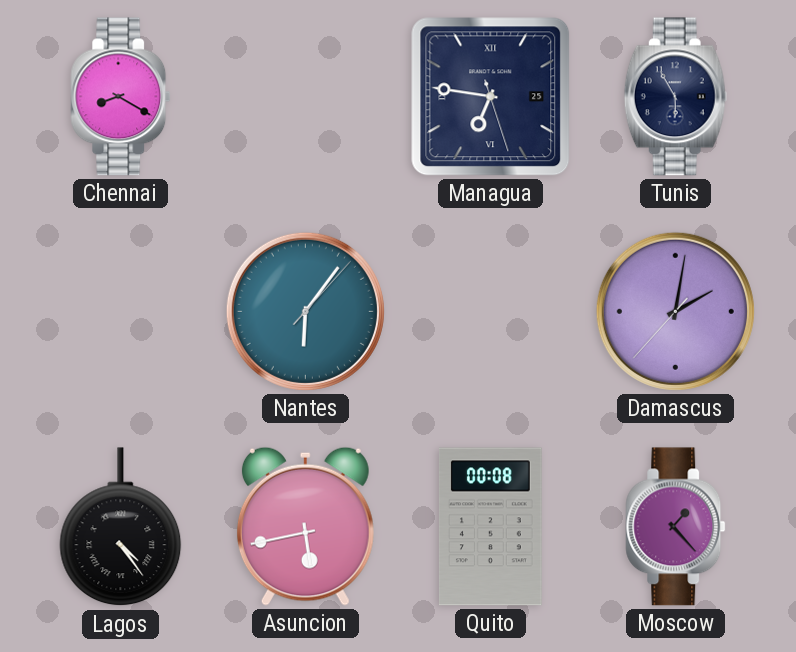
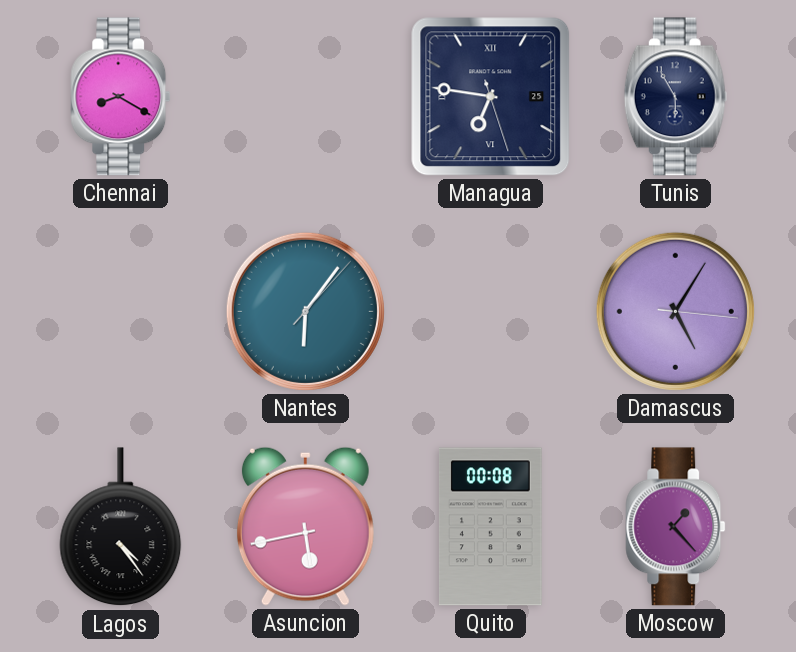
Damascus: 2:01 -> 5:05
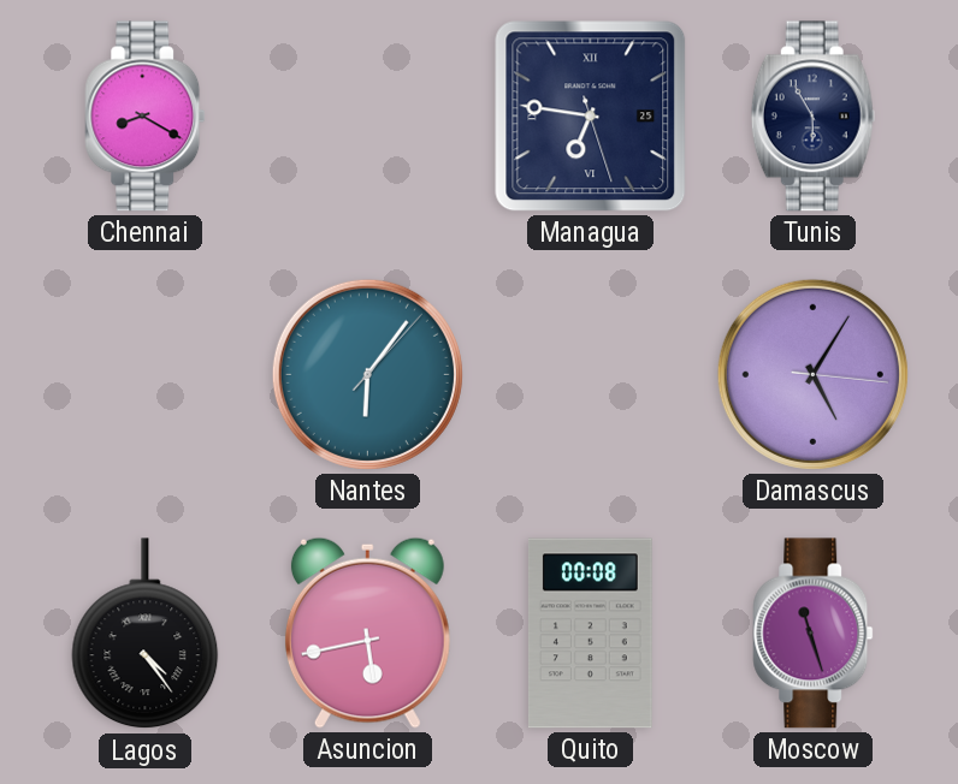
Moscow: 1:23 -> 11:27
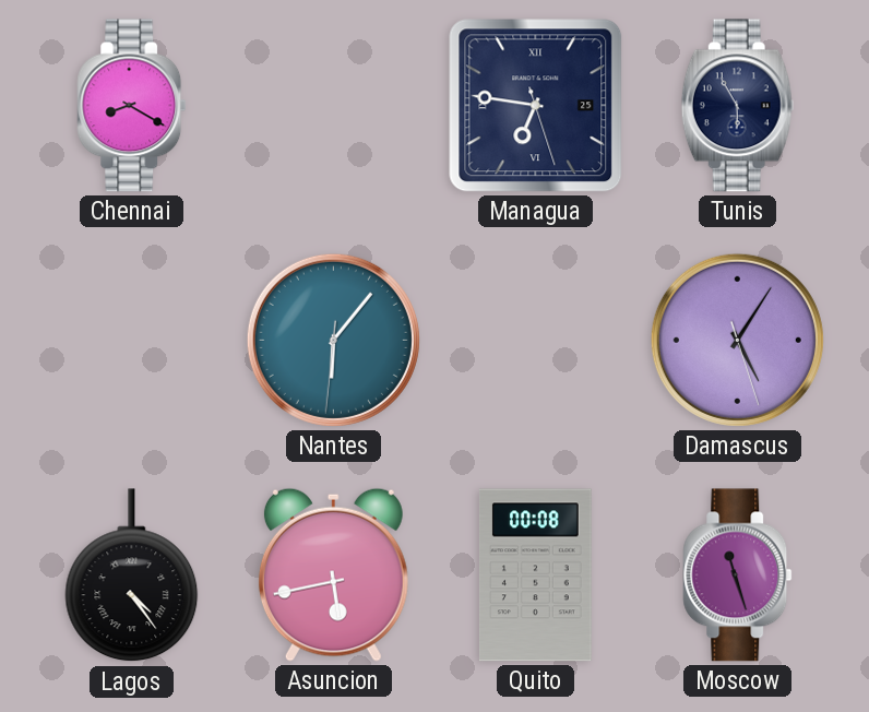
Nantes: 6:06:07 -> 6:06:31
Damascus: 5:05:16 -> 5:05:27
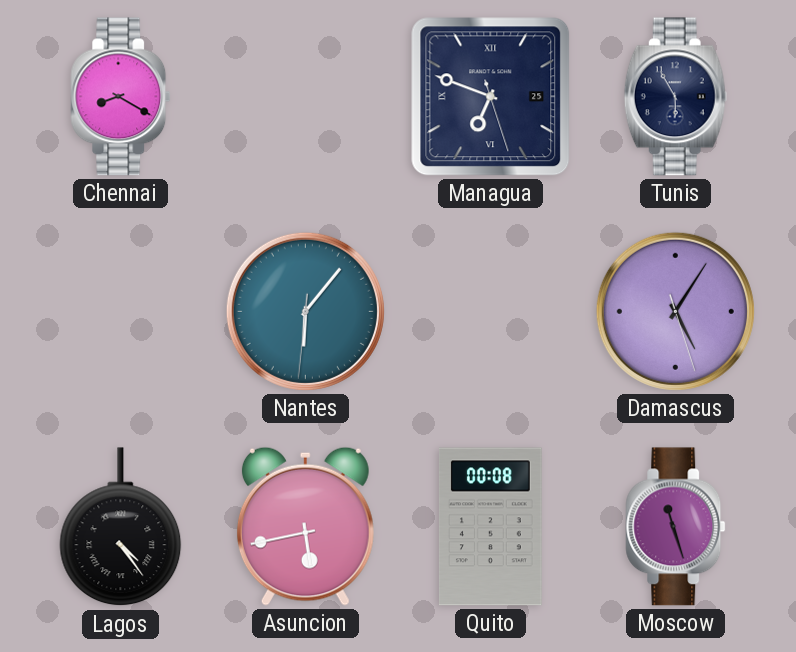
Managua: 6:46 -> 6:48
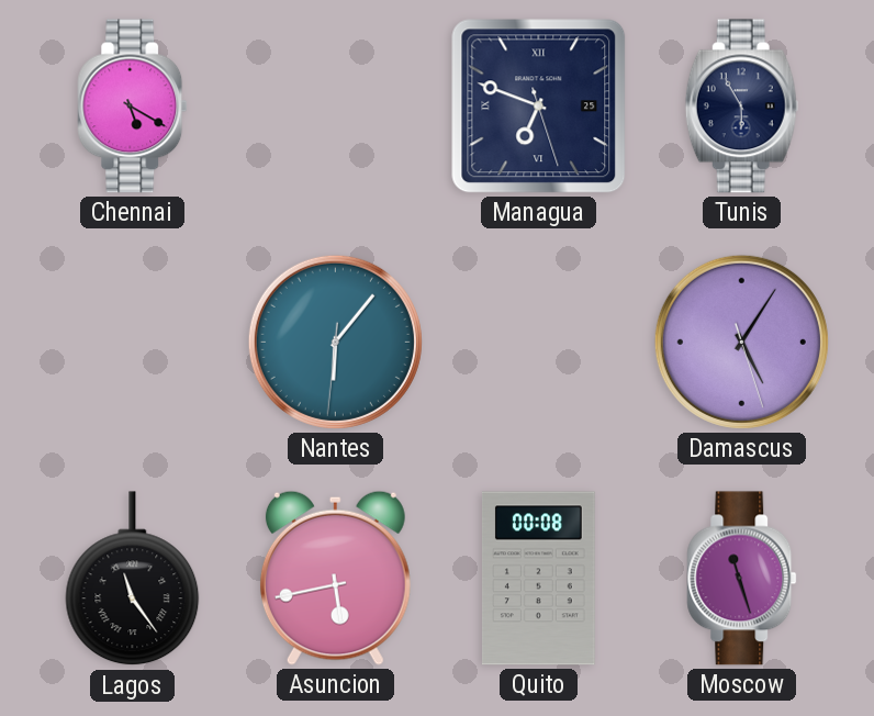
Chennai: 8:20 -> 5:20
Lagos: 4:24 -> 11:24
